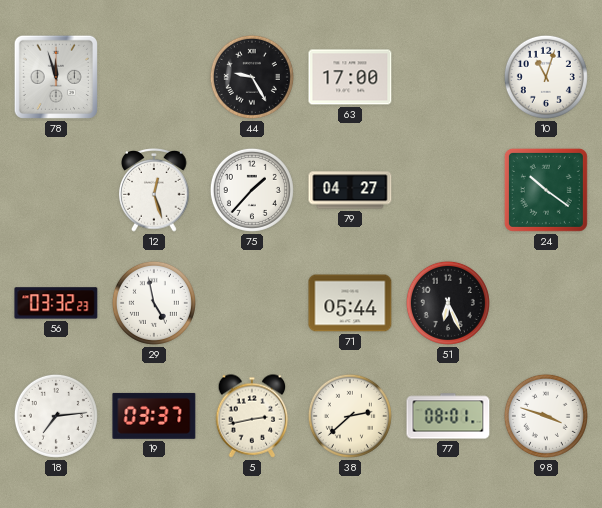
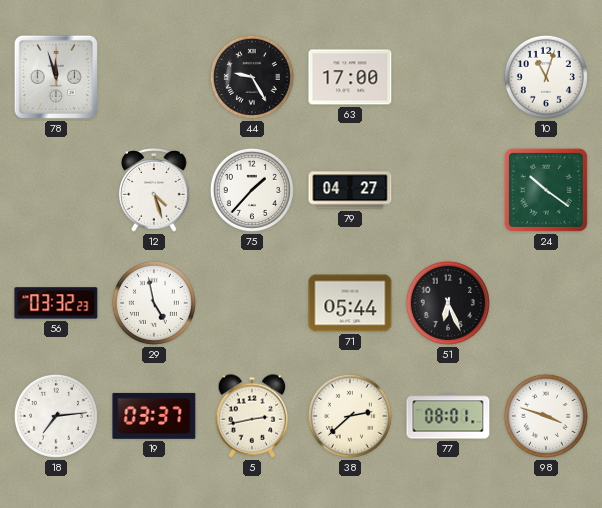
12: 12:27 -> 4:27
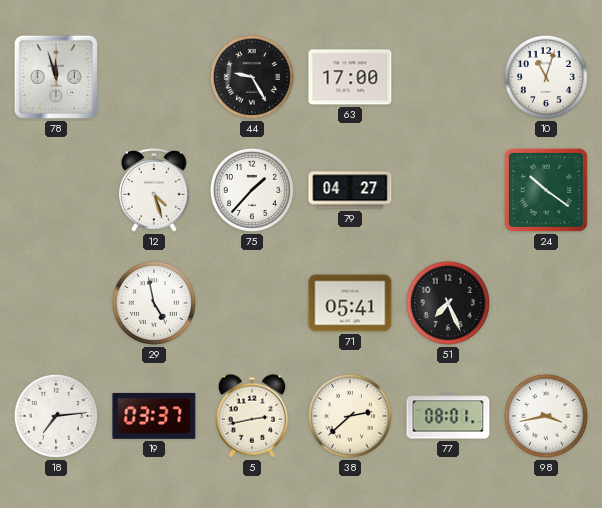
56: 03:32 -> none
71: 05:44 -> 05:41
51: 6:26 -> 7:26
98: 3:48 -> 3:43
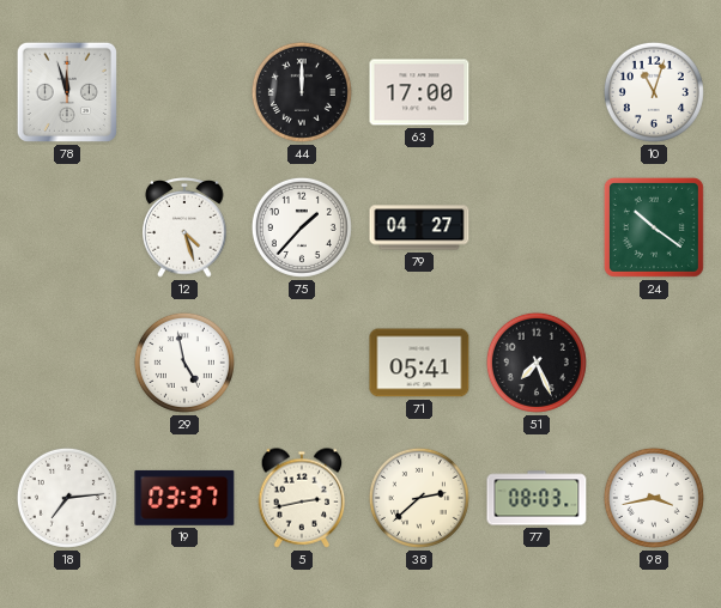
44: 9:25 -> 12:00
77: 08:01 -> 08:03
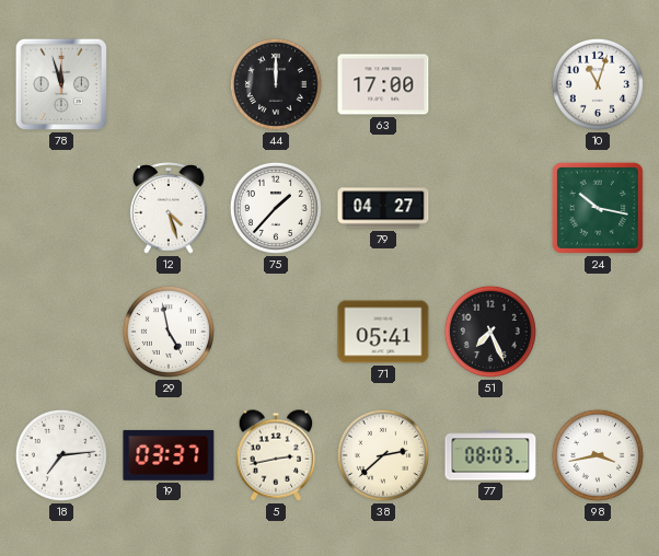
24: 10:21 -> 10:17
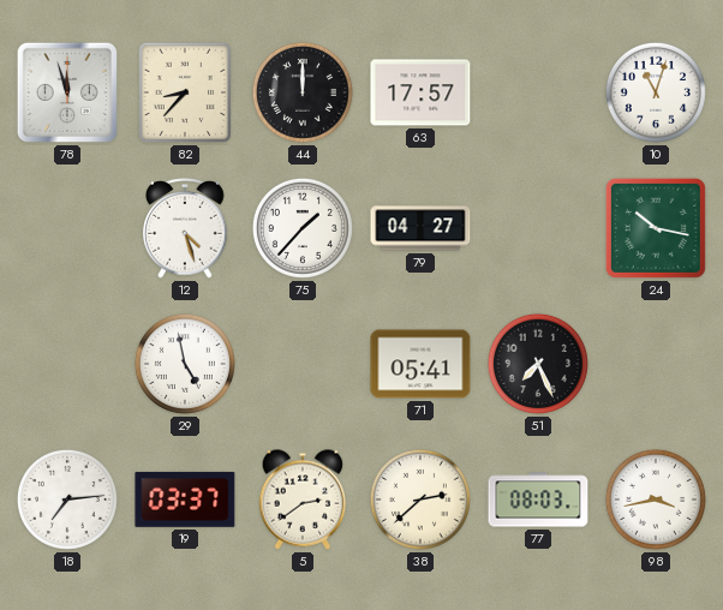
82: none -> 8:37
63: 17:00 -> 17:57
5: 2:43 -> 2:39
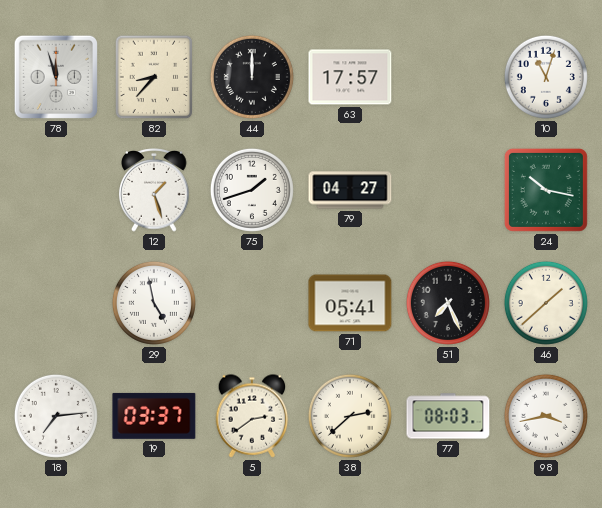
12: 4:27 -> 1:27
75: 1:37 -> 1:42
46: none -> 1:38
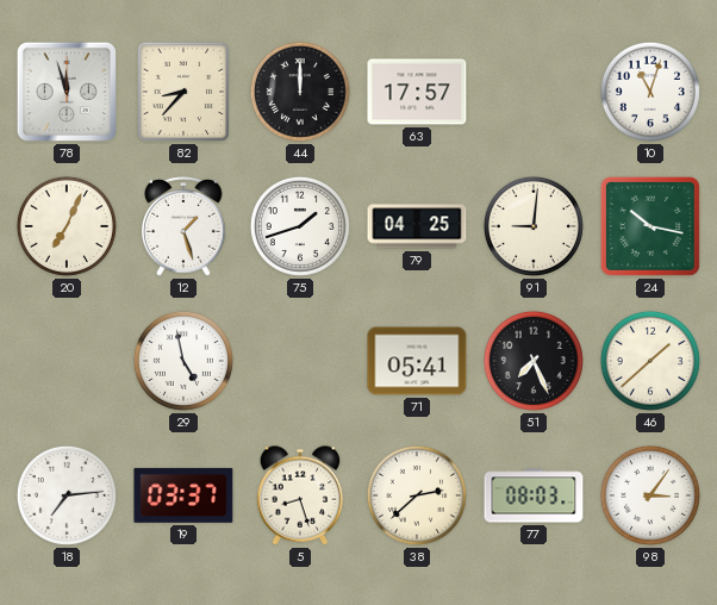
20: none -> 7:04
79: 04:27 -> 04:25
91: none -> 9:01
5: 2:39 -> 8:27
98: 3:43 -> 3:06
